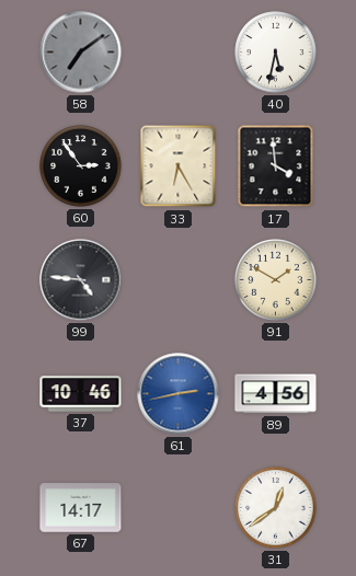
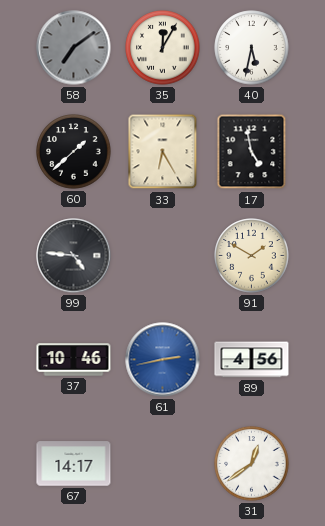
35: none -> 12:05
60: 2:54 -> 1:38
17: 3:59 -> 4:58
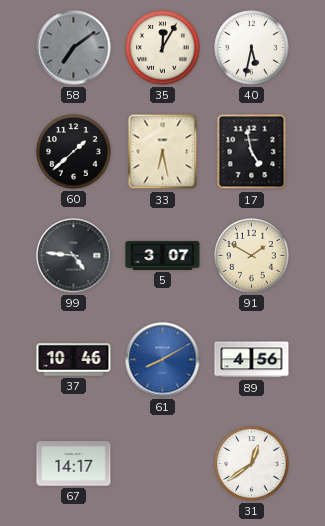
33: 6:25 -> 6:28
5: none -> 3:07
61: 2:43 -> 8:10
